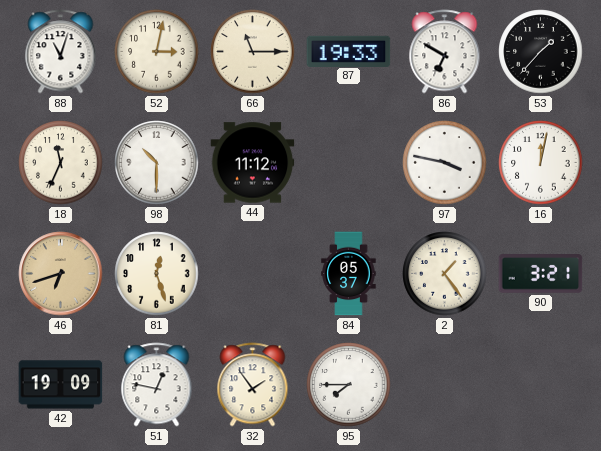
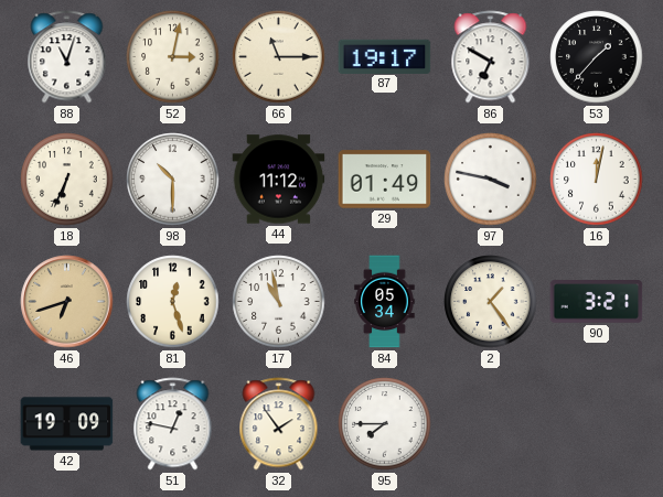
87: 19:33 -> 19:17
18: 11:34 -> 6:34
29: none -> 01:49
17: none -> 10:58
84: 05:37 -> 05:34
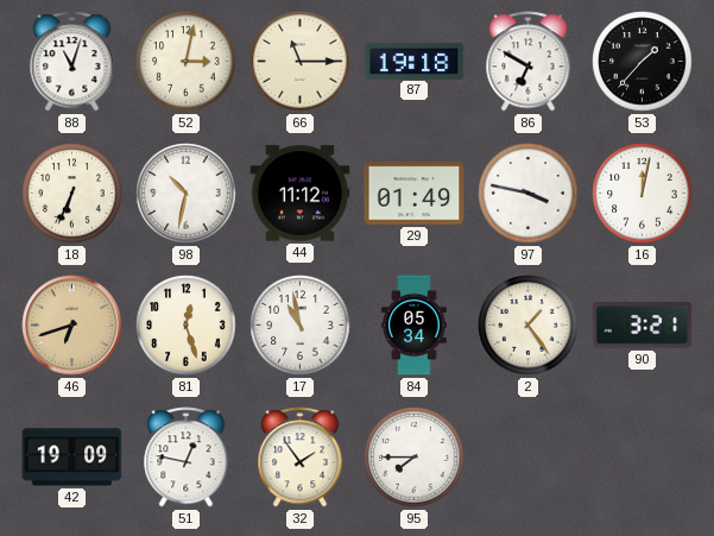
87: 19:17 -> 19:18
98: 10:30 -> 10:32
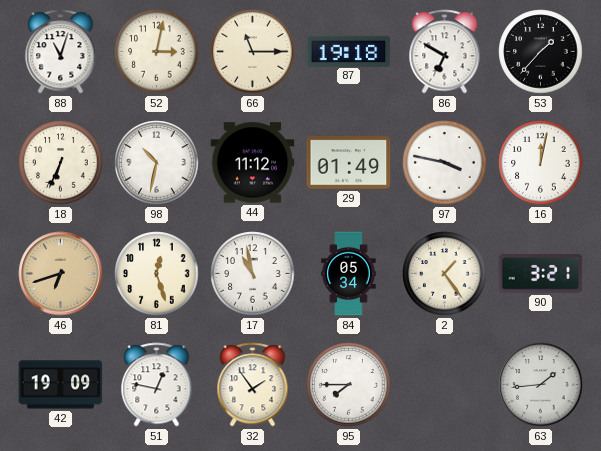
63: none -> 1:44
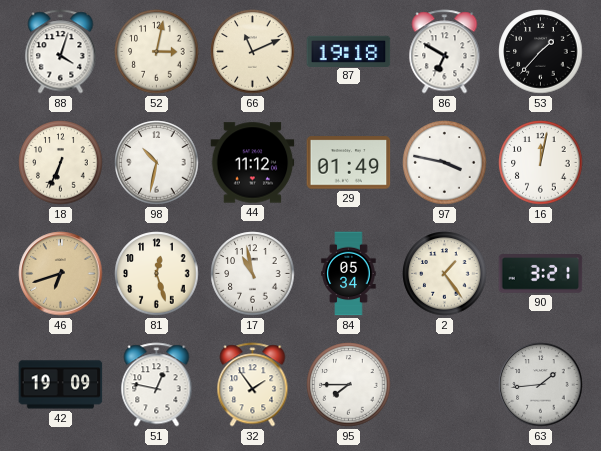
88: 11:03 -> 4:03
66: 11:15 -> 11:11
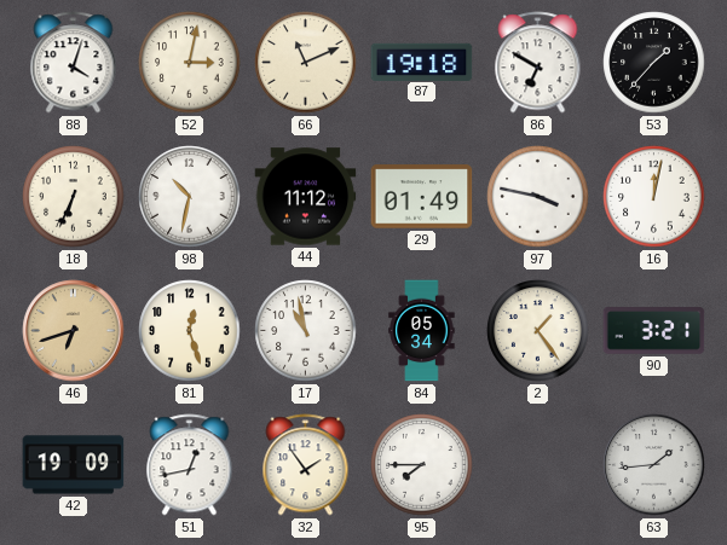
51: 12:47 -> 12:43
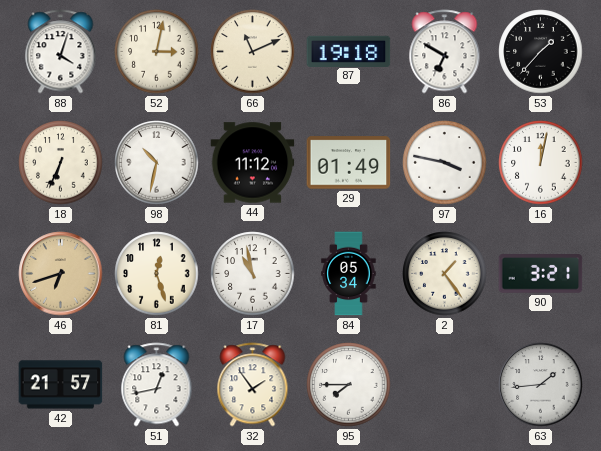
42: 19:09 -> 21:57
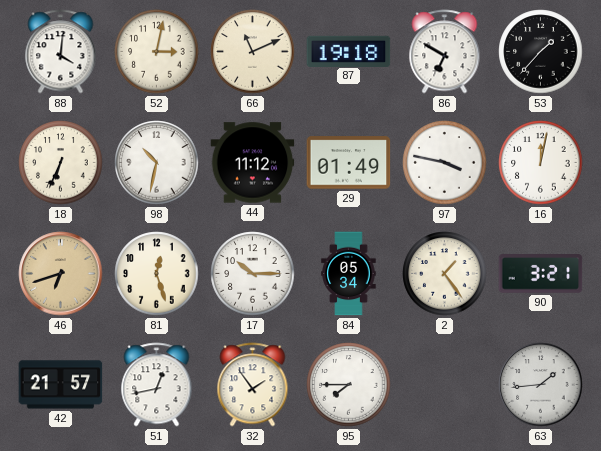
88: 4:03 -> 4:01
17: 10:58 -> 10:15
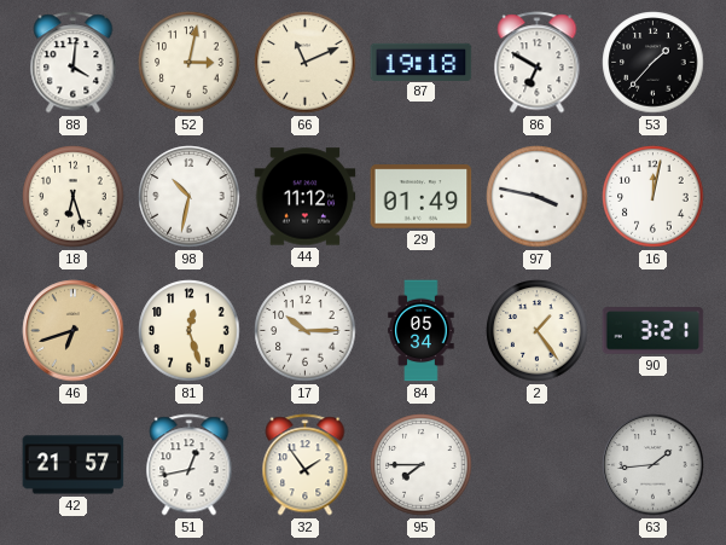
18: 6:34 -> 6:27
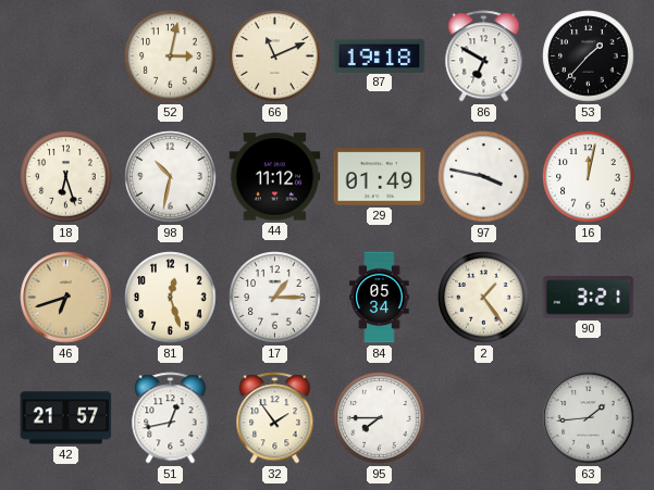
88: 4:01 -> none
17: 10:15 -> 1:15
